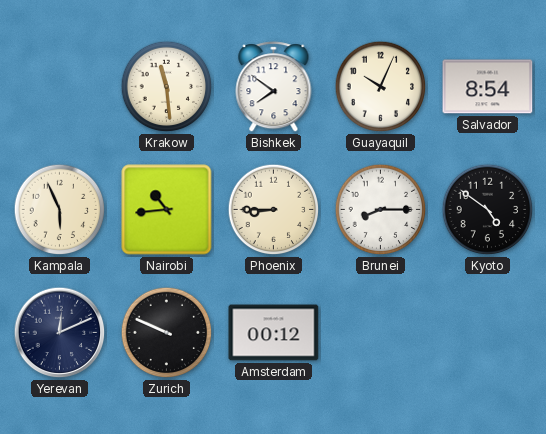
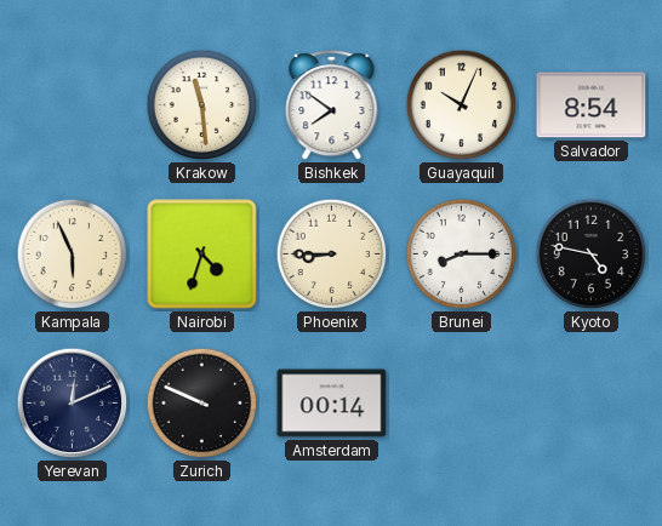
Nairobi: 10:44 -> 4:33
Kyoto: 4:51 -> 4:47
Amsterdam: 00:12 -> 00:14
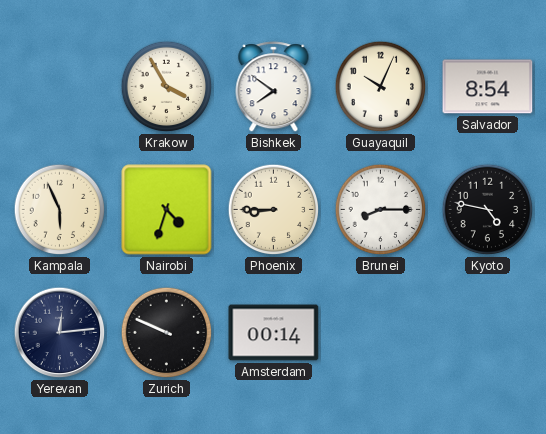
Krakow: 11:29 -> 3:55
Yerevan: 12:11 -> 12:14
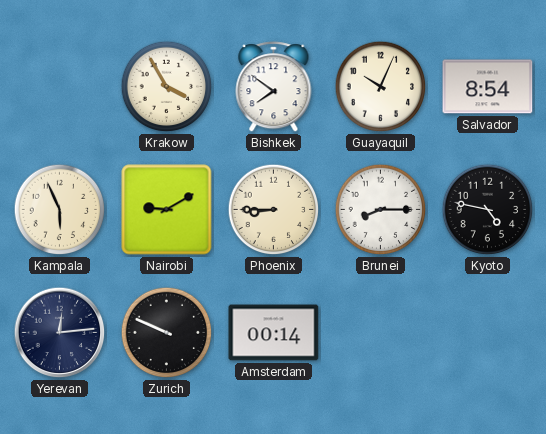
Nairobi: 4:33 -> 9:10
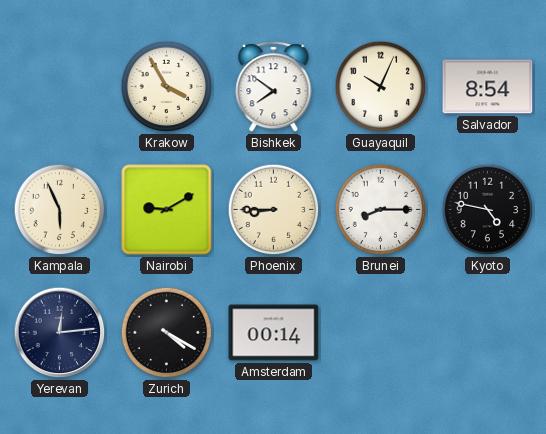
Zurich: 9:49 -> 4:20
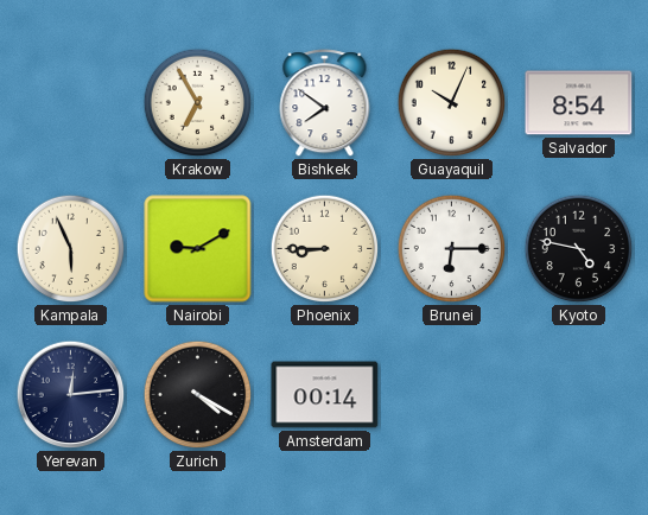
Krakow: 3:55 -> 6:55
Brunei: 8:15 -> 6:15
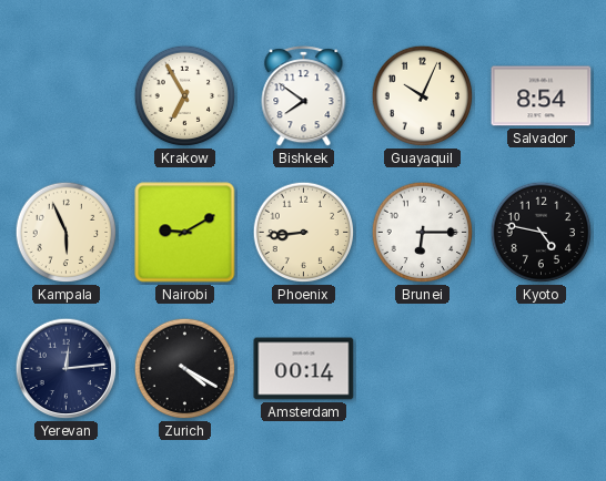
Phoenix: 8:45 -> 8:44
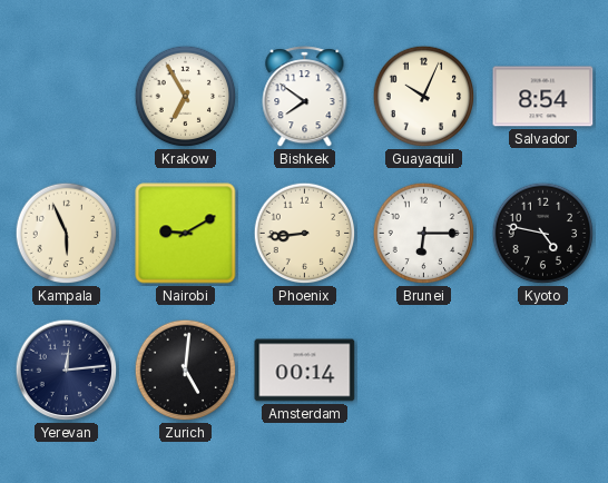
Zurich: 4:20 -> 5:01
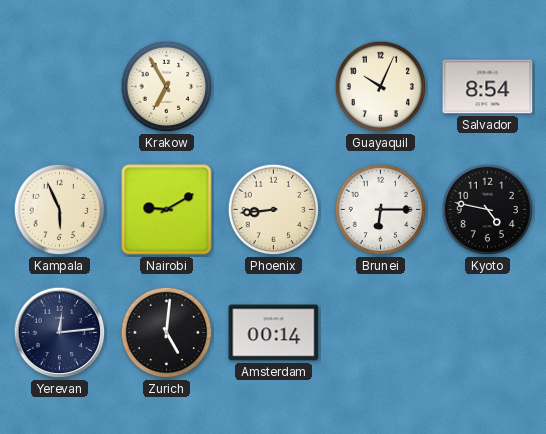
Bishkek: 7:51 -> none
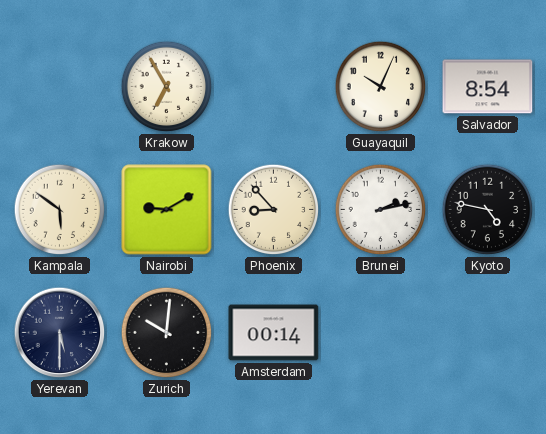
Kampala: 5:56 -> 5:51
Phoenix: 8:44 -> 8:53
Brunei: 6:15 -> 2:13
Yerevan: 12:14 -> 5:30
Zurich: 5:01 -> 10:01
